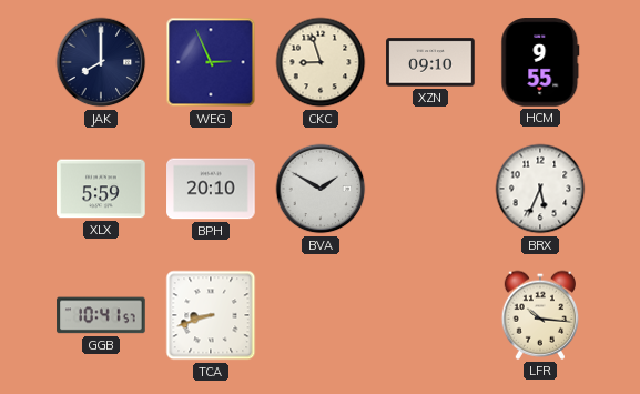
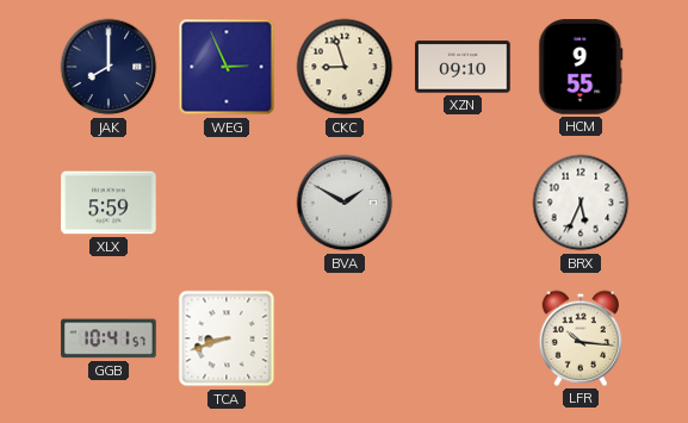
BPH: 20:10 -> none
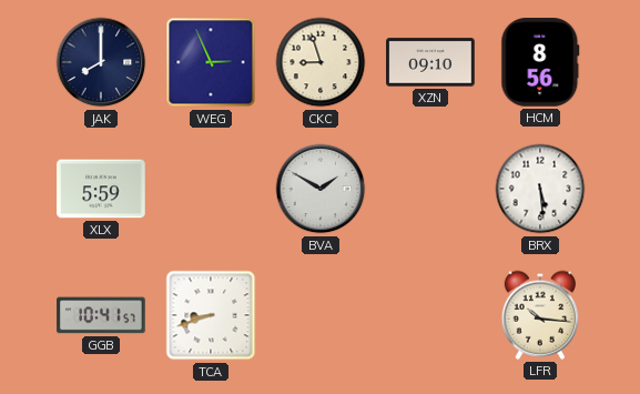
HCM: 9:55 -> 8:56
BRX: 5:34 -> 5:29
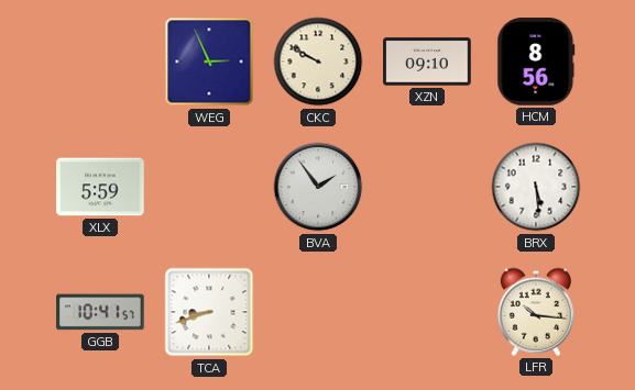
JAK: 8:00 -> none
CKC: 8:57 -> 9:50
BVA: 1:50 -> 1:54
